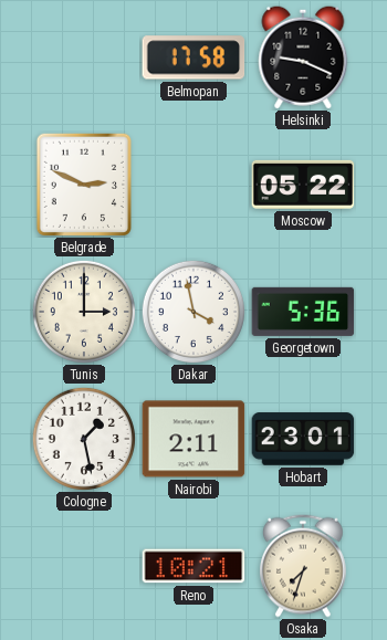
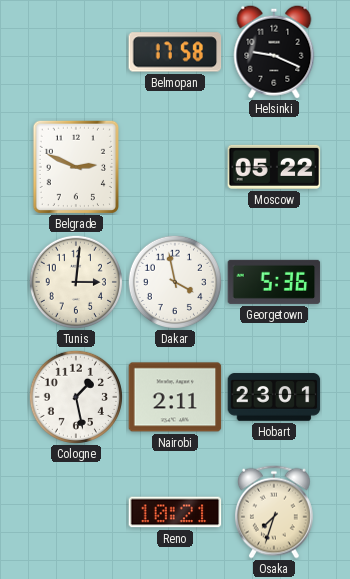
Tunis: 3:00 -> 3:01
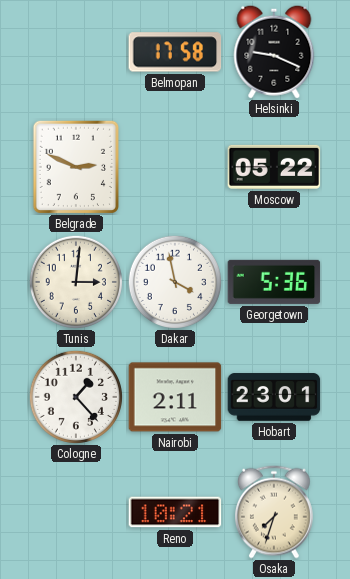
Cologne: 1:28 -> 1:23
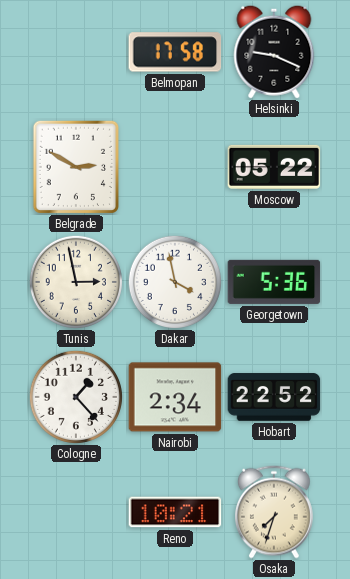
Belgrade: 2:49 -> 2:50
Tunis: 3:01 -> 2:58
Nairobi: 2:11 -> 2:34
Hobart: 23:01 -> 22:52
